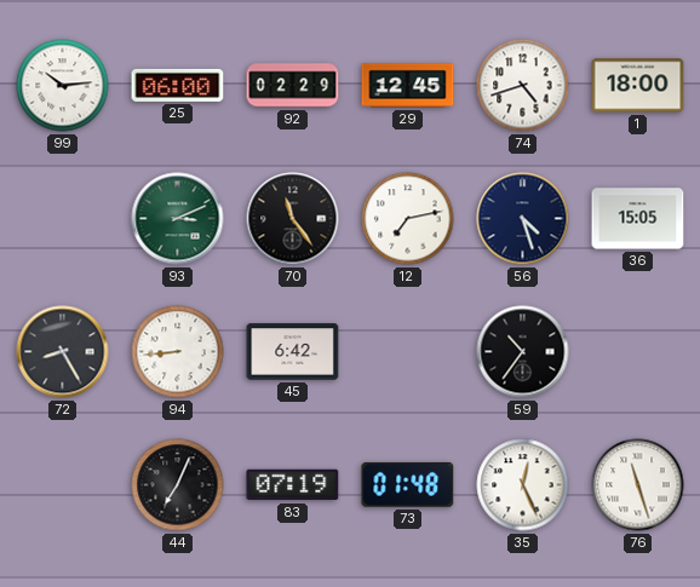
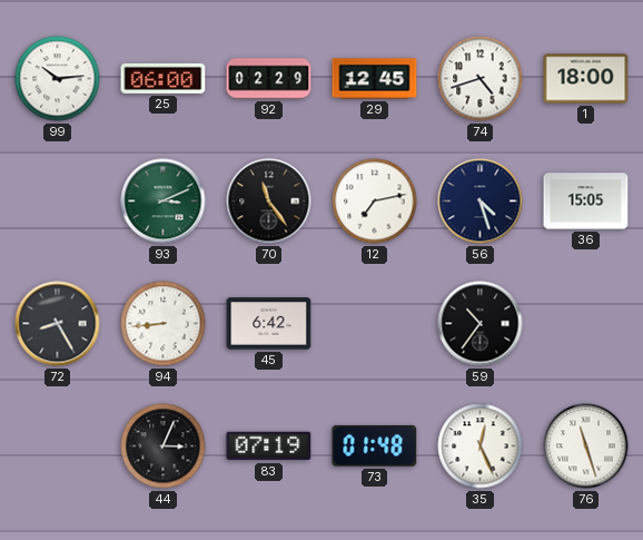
44: 7:04 -> 3:04
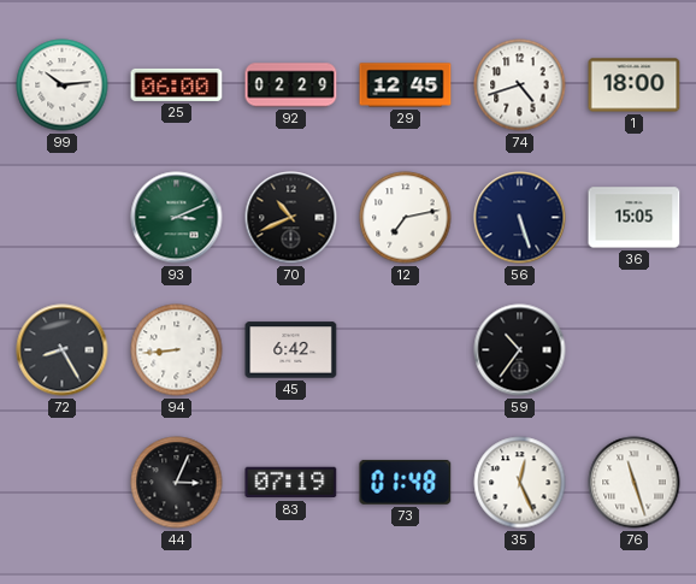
70: 11:24 -> 10:41
56: 4:27 -> 5:27
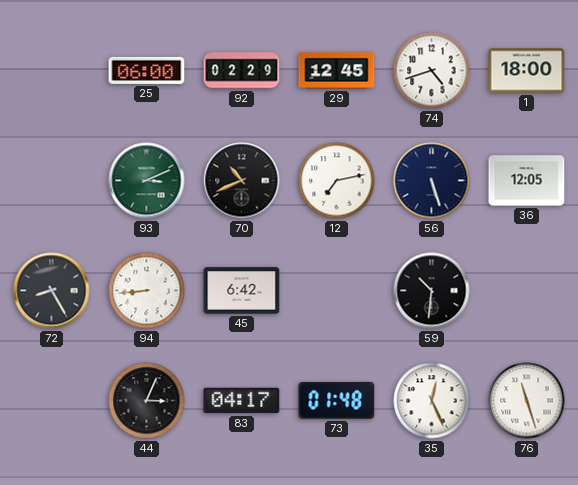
99: 10:14 -> none
36: 15:05 -> 12:05
59: 10:36 -> 10:31
83: 07:19 -> 04:17
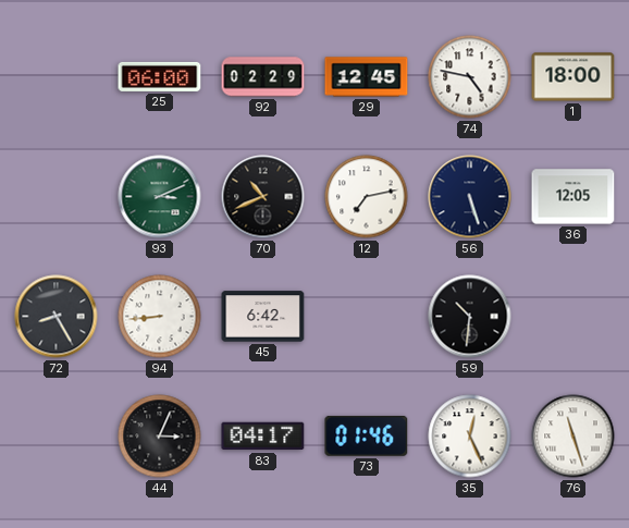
74: 4:42 -> 4:47
73: 01:48 -> 01:46
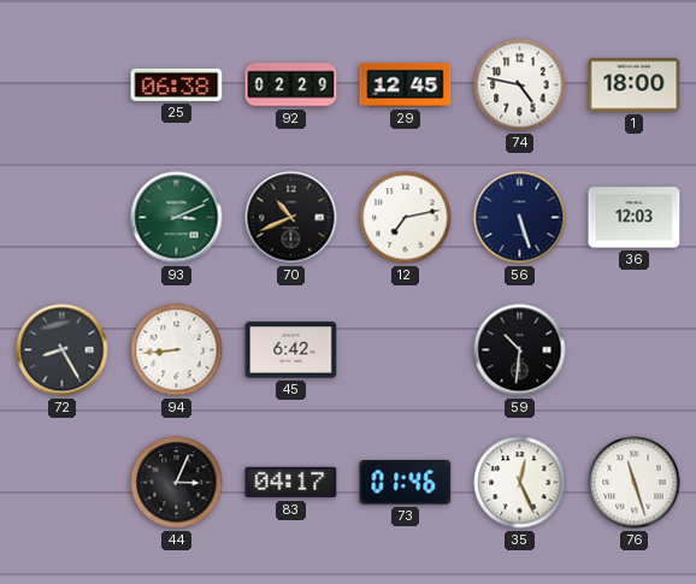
25: 06:00 -> 06:38
36: 12:05 -> 12:03
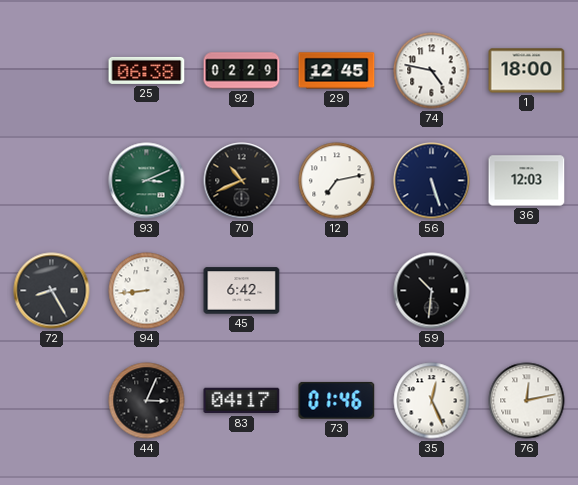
76: 11:27 -> 12:13
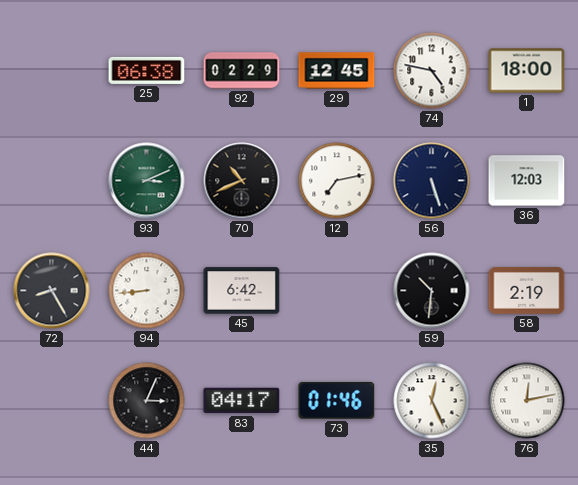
58: none -> 2:19
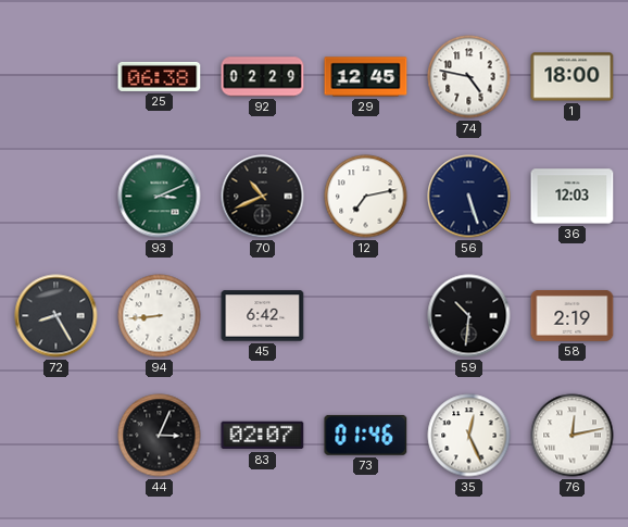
83: 04:17 -> 02:07
